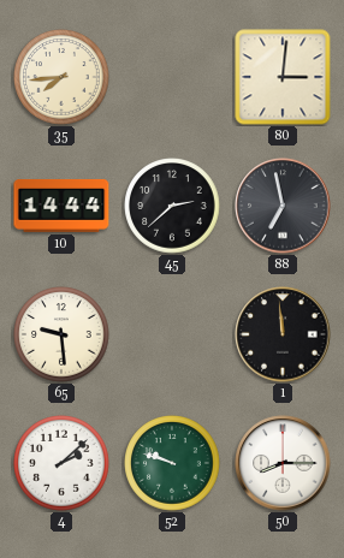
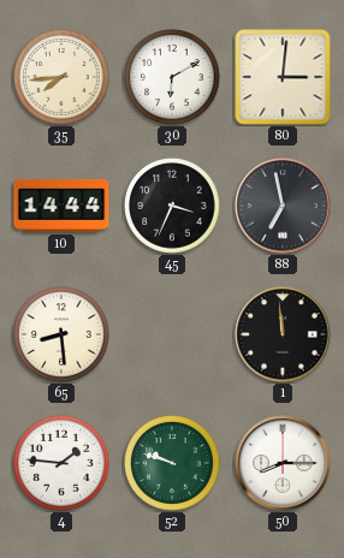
30: none -> 6:10
45: 2:38 -> 3:34
65: 9:29 -> 8:29
4: 2:08 -> 1:46
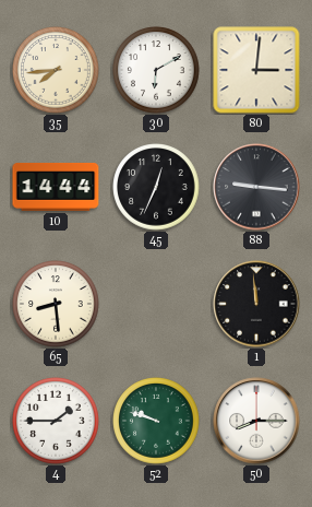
45: 3:34 -> 12:34
88: 6:58 -> 9:16
4: 1:46 -> 1:45
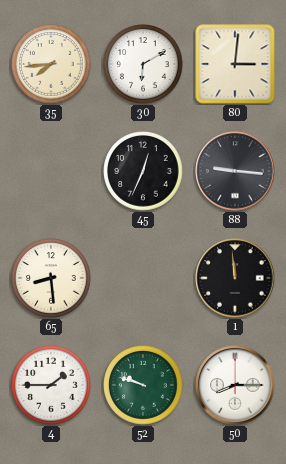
10: 14:44 -> none
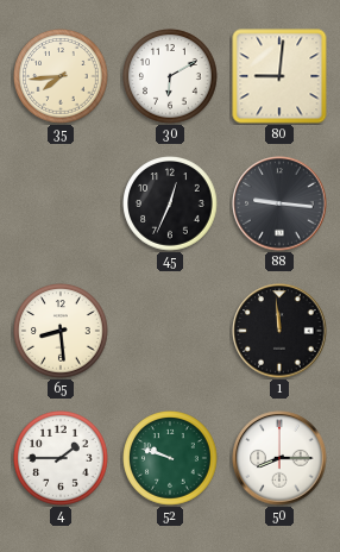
80: 3:01 -> 9:01
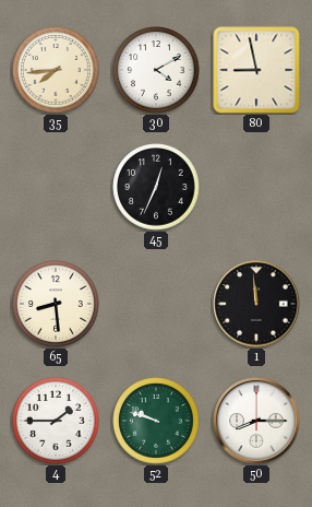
30: 6:10 -> 4:10
80: 9:01 -> 8:58
88: 9:16 -> none
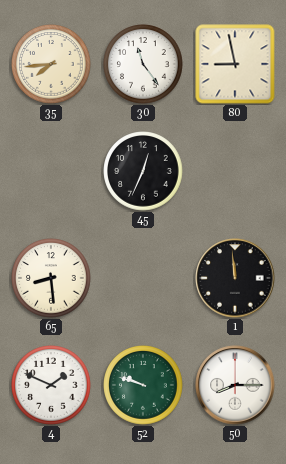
30: 4:10 -> 11:24
4: 1:45 -> 1:49
